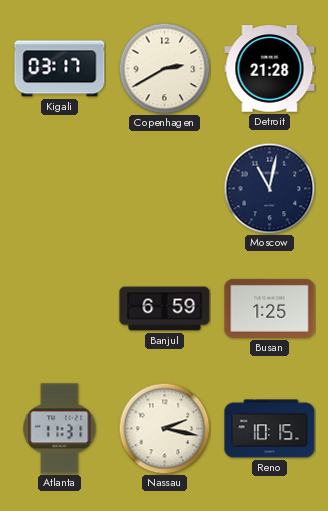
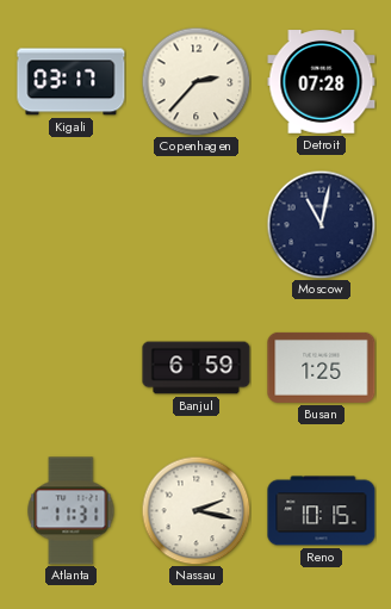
Copenhagen: 2:40 -> 2:37
Detroit: 21:28 -> 07:28
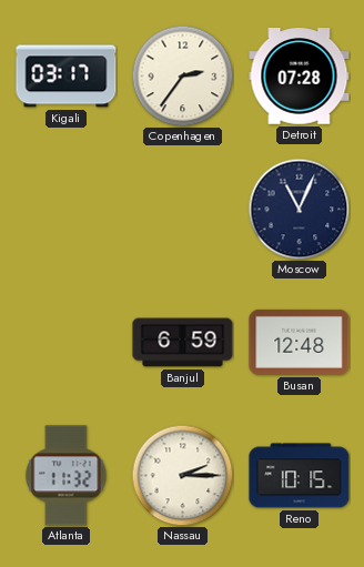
Copenhagen: 2:37 -> 2:36
Moscow: 11:02 -> 11:04
Busan: 1:25 -> 12:48
Atlanta: 11:31 -> 11:32
Nassau: 2:17 -> 2:15
